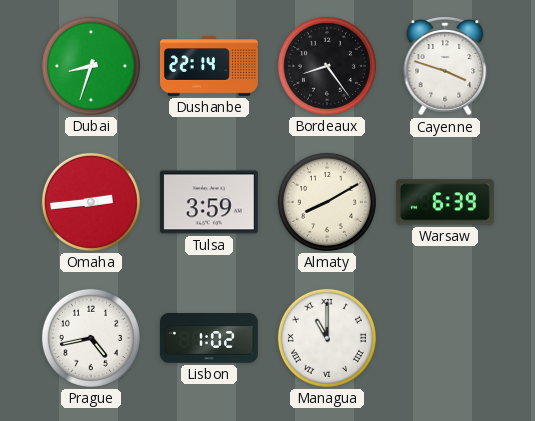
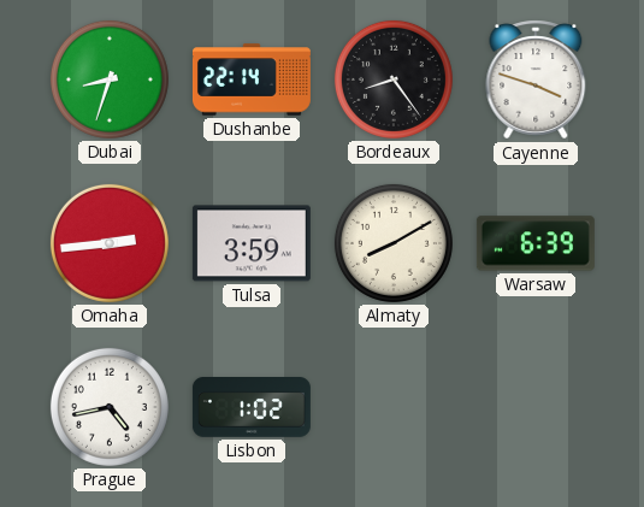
Managua: 11:00 -> none
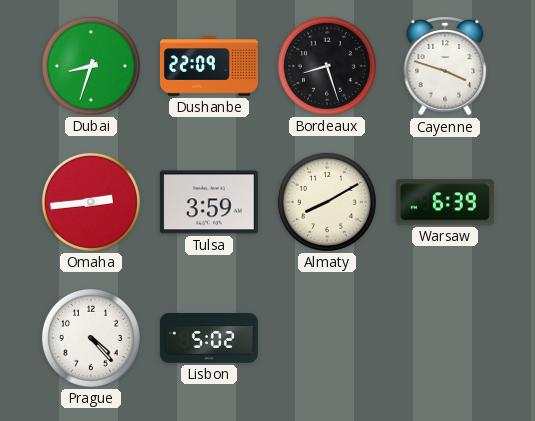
Dushanbe: 22:14 -> 22:09
Bordeaux: 8:24 -> 8:27
Prague: 4:43 -> 4:23
Lisbon: 1:02 -> 5:02
